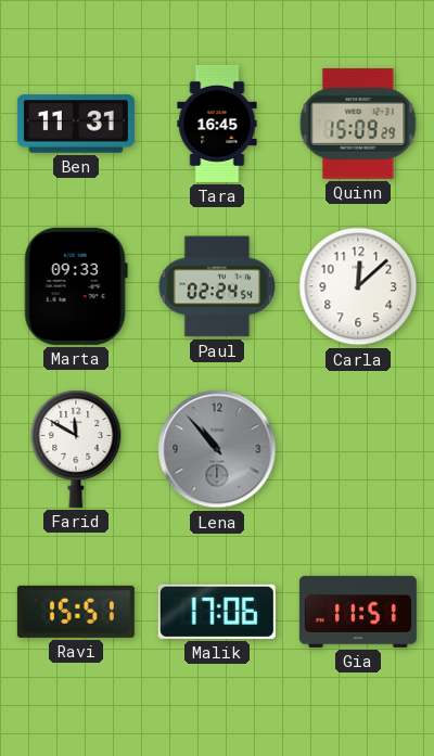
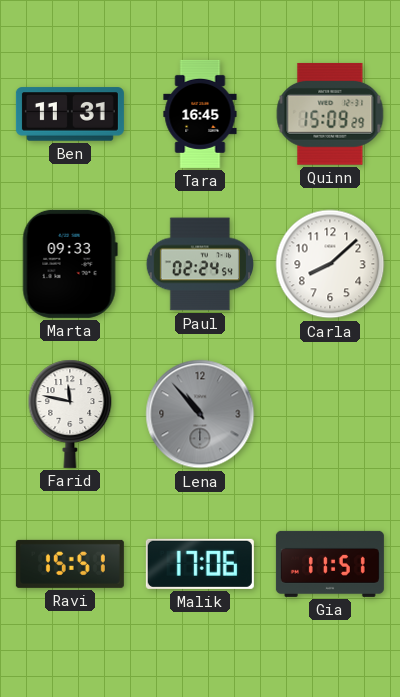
Carla: 12:08 -> 8:08
Farid: 11:50 -> 11:47
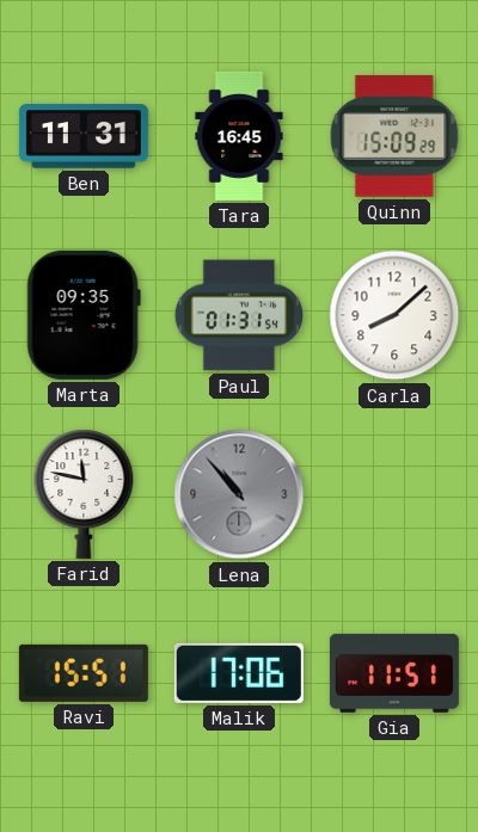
Marta: 09:33 -> 09:35
Paul: 02:24 -> 01:31
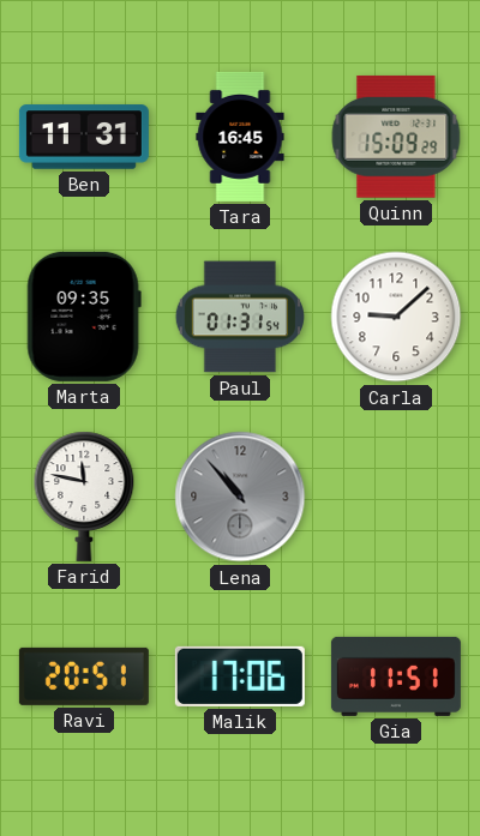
Carla: 8:08 -> 9:08
Ravi: 15:51 -> 20:51
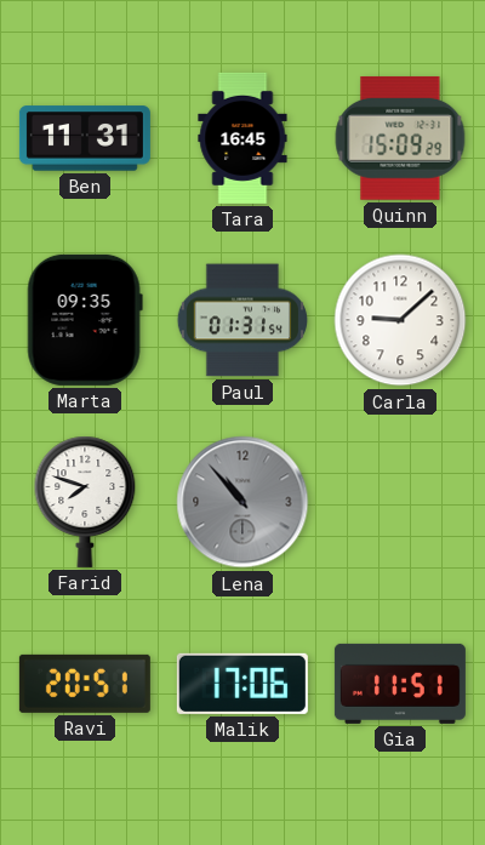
Farid: 11:47 -> 7:48
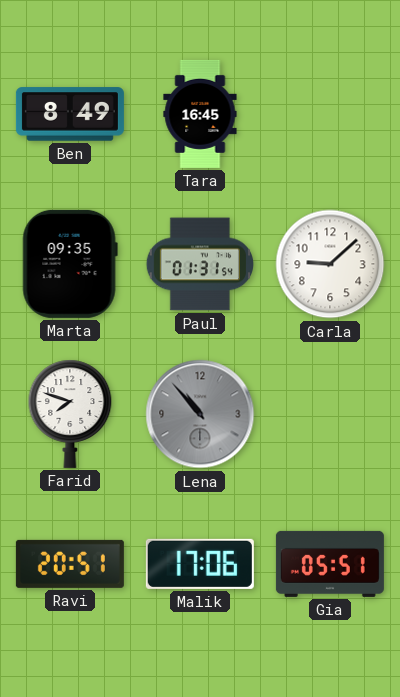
Ben: 11:31 -> 8:49
Quinn: 15:09 -> none
Gia: 11:51 -> 05:51
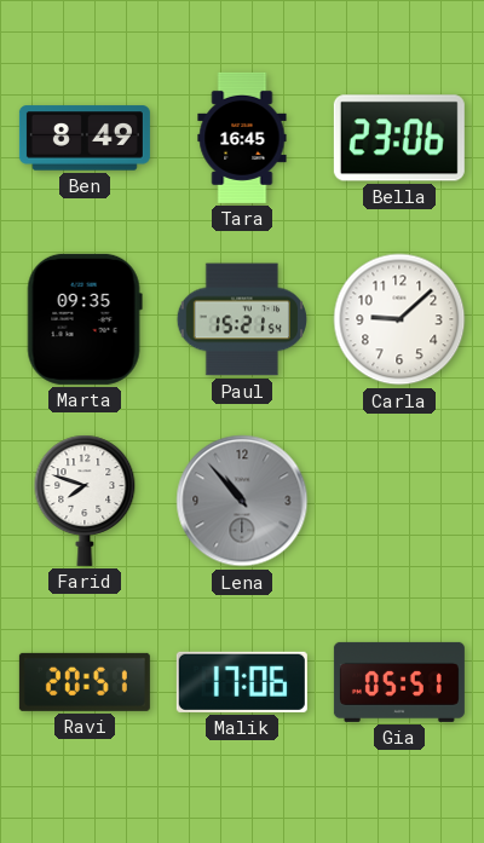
Bella: none -> 23:06
Paul: 01:31 -> 15:21
